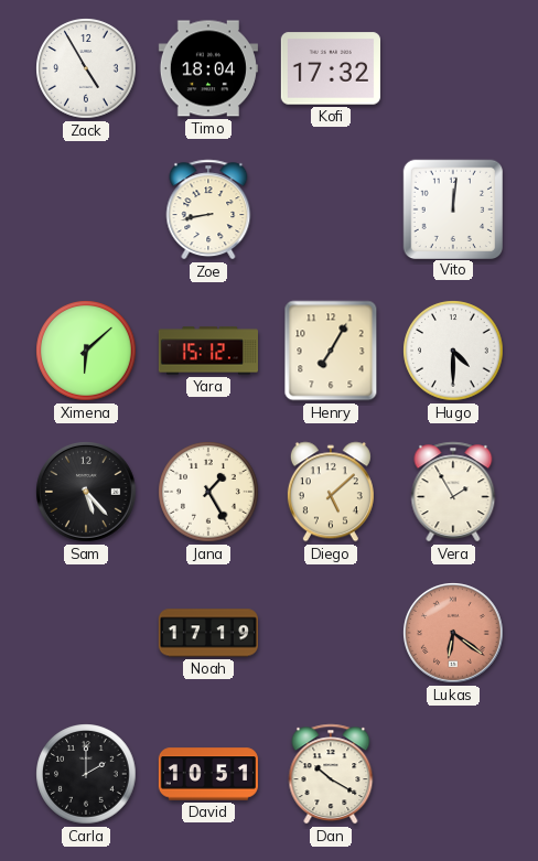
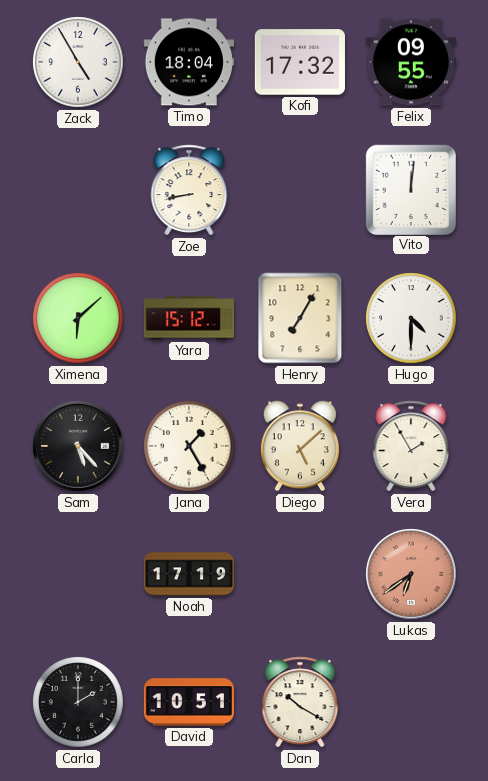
Felix: none -> 09:55
Lukas: 6:21 -> 6:39
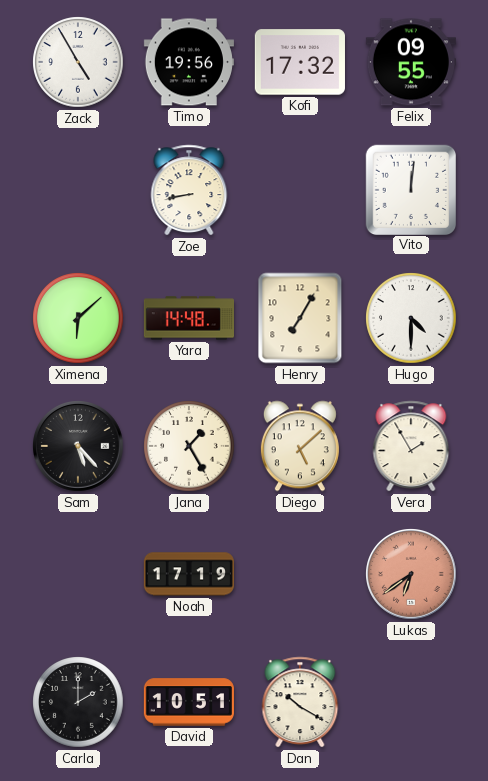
Timo: 18:04 -> 19:56
Yara: 15:12 -> 14:48
